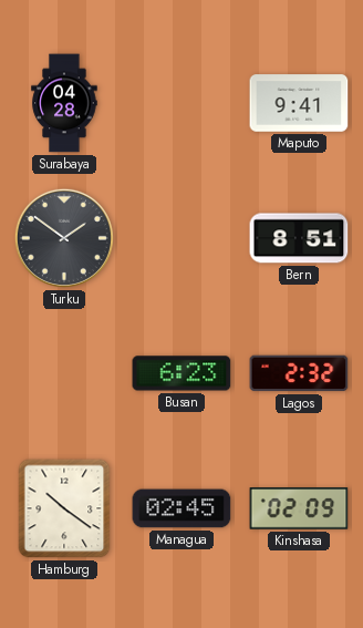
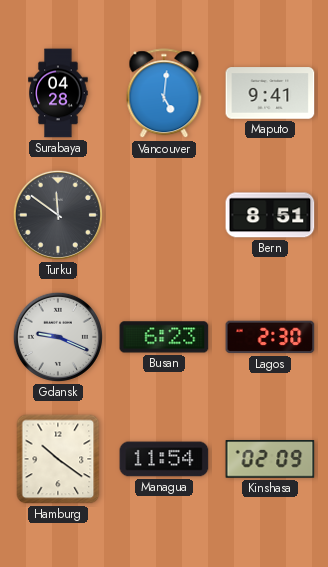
Vancouver: none -> 5:01
Turku: 1:51 -> 11:51
Gdansk: none -> 9:19
Lagos: 2:32 -> 2:30
Managua: 02:45 -> 11:54
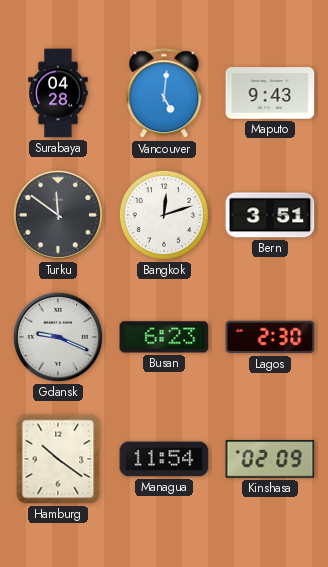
Maputo: 9:41 -> 9:43
Bangkok: none -> 12:12
Bern: 8:51 -> 3:51
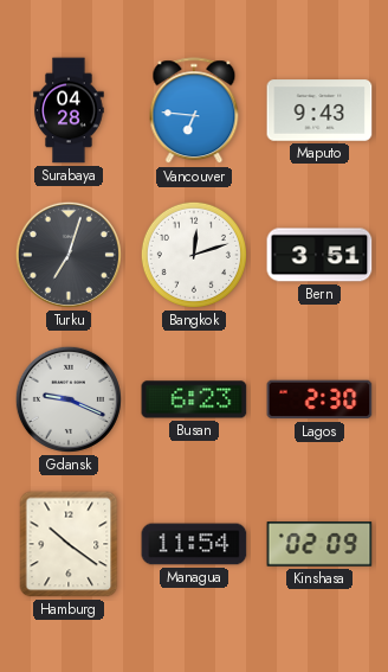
Vancouver: 5:01 -> 6:46
Turku: 11:51 -> 7:03
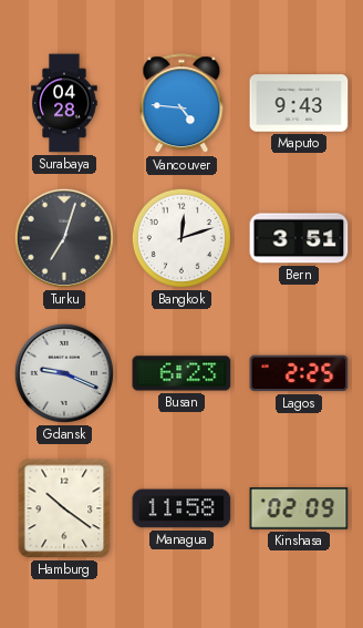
Vancouver: 6:46 -> 4:46
Lagos: 2:30 -> 2:25
Managua: 11:54 -> 11:58
